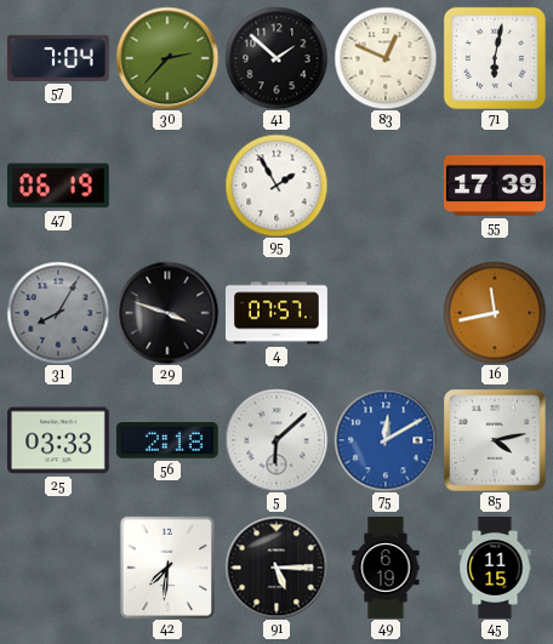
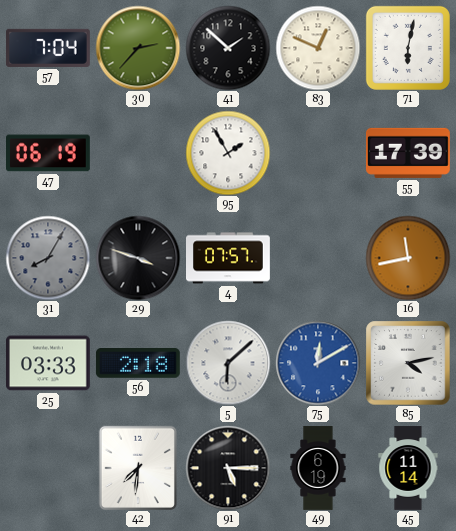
45: 11:15 -> 11:14
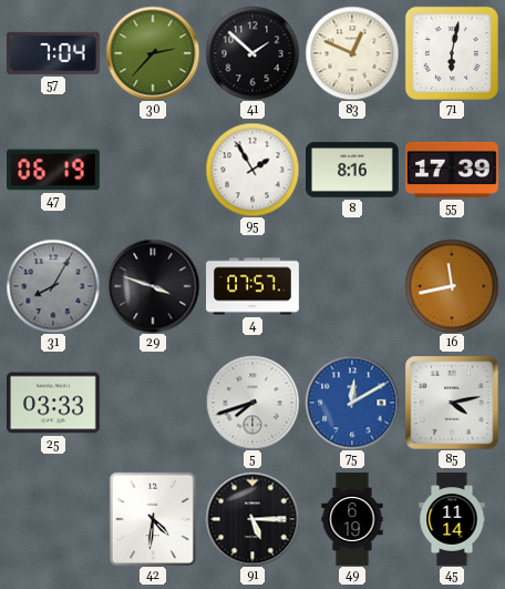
8: none -> 8:16
56: 2:18 -> none
5: 6:08 -> 7:42
42: 7:31 -> 4:31
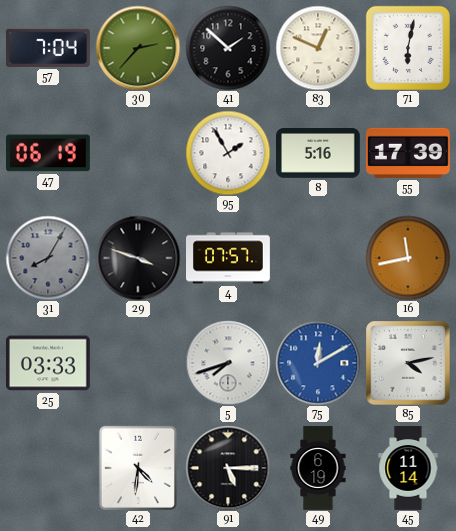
8: 8:16 -> 5:16
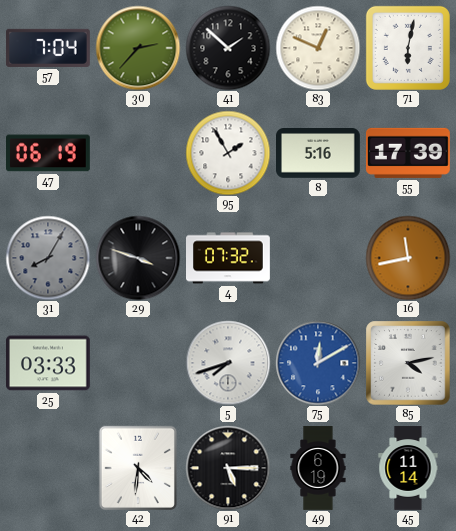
4: 07:57 -> 07:32
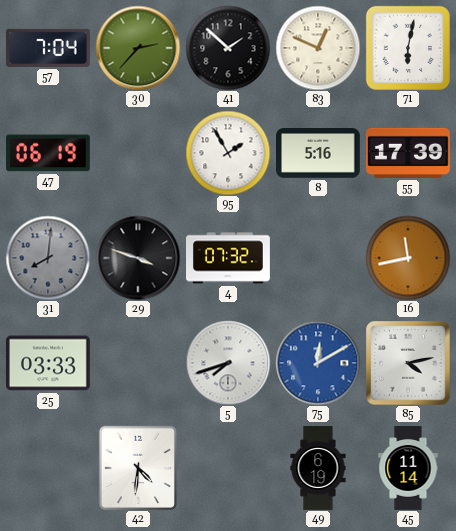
31: 8:05 -> 8:01
91: 5:15 -> none
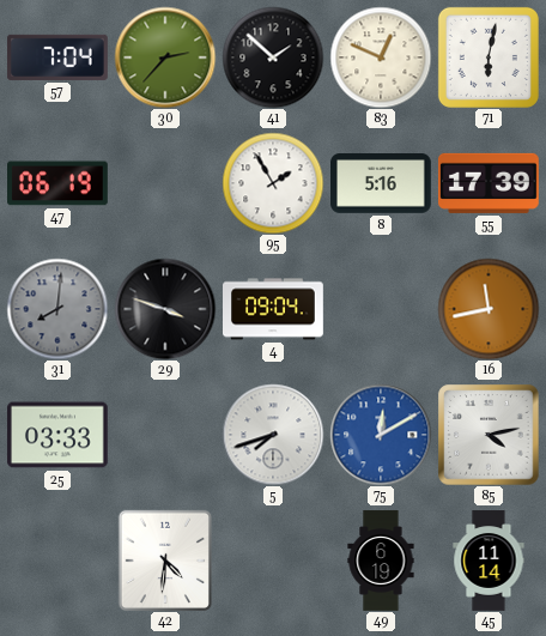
4: 07:32 -> 09:04
